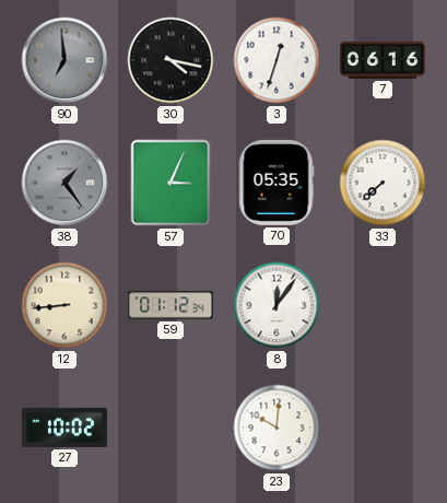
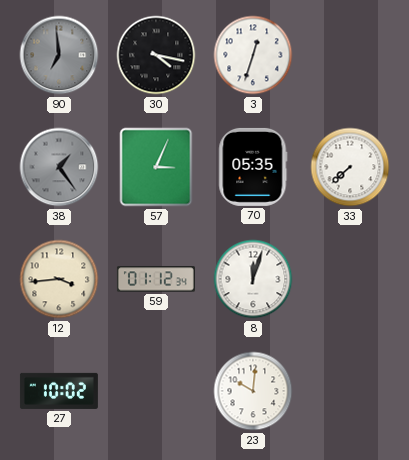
7: 06:16 -> none
12: 8:44 -> 3:44
8: 12:06 -> 12:03
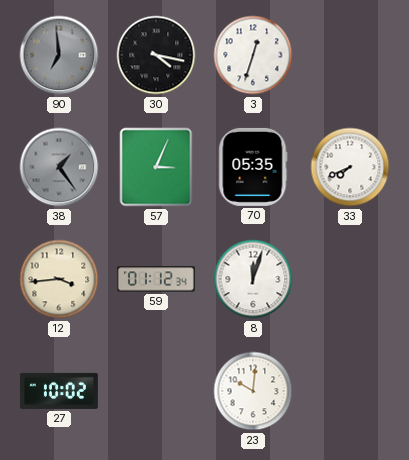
33: 7:38 -> 7:41
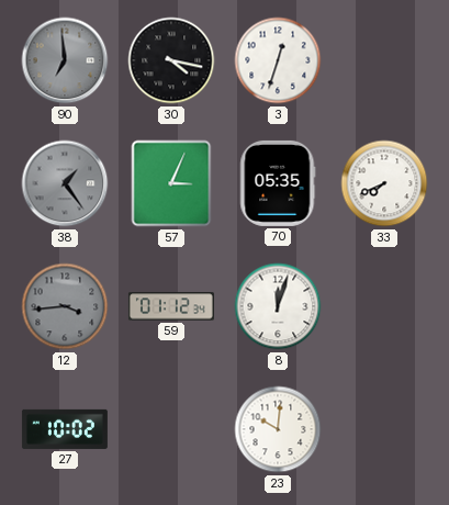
12 dial: cream -> grey
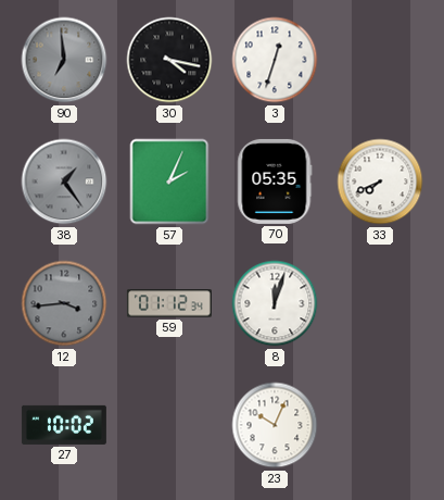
57: 3:04 -> 2:04
23: 10:01 -> 10:04
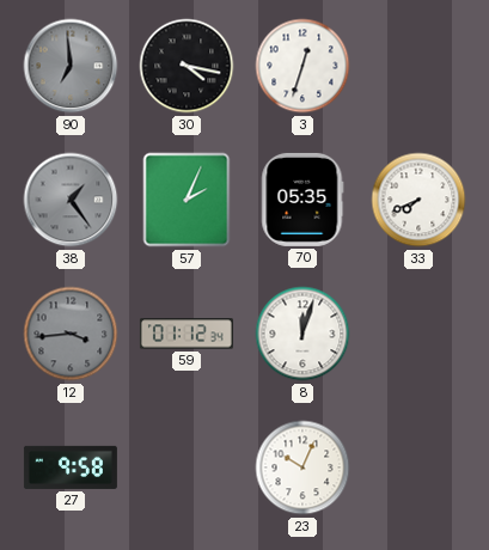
27: 10:02 -> 9:58
